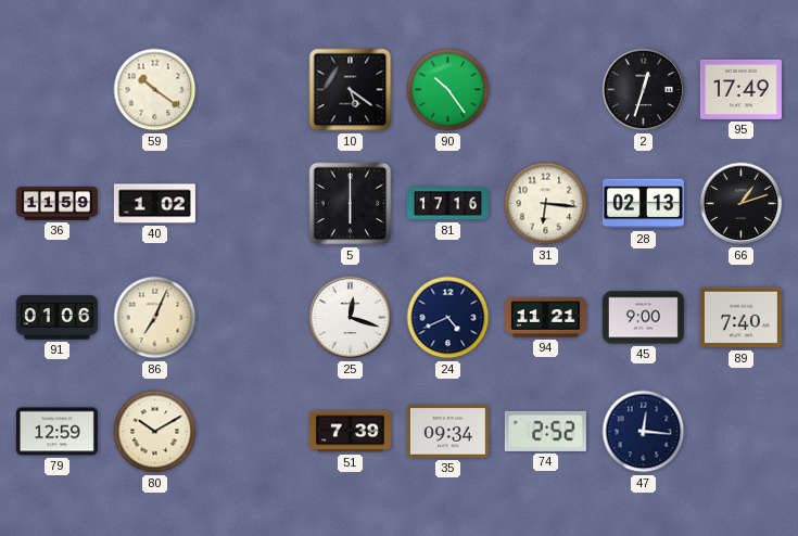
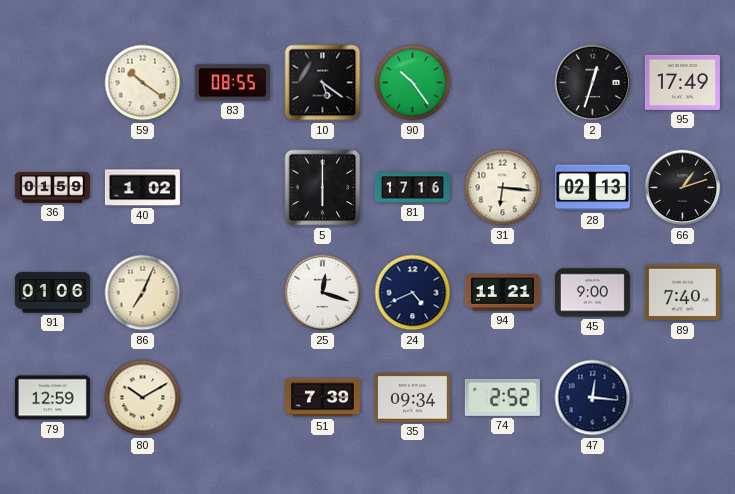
83: none -> 08:55
36: 11:59 -> 01:59
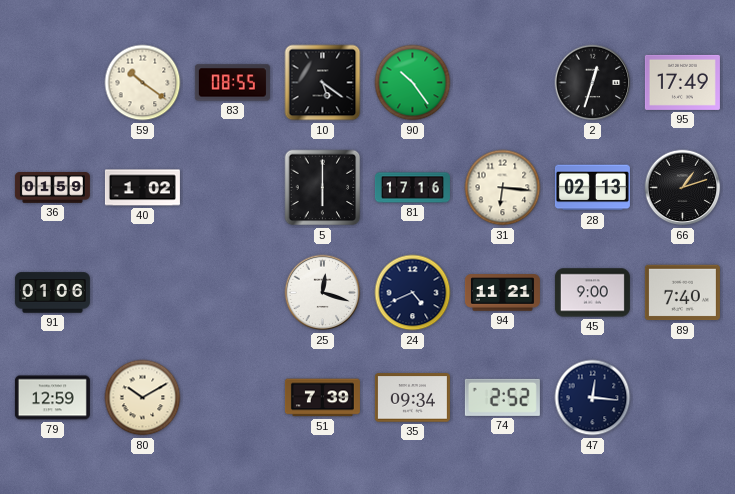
86: 7:04 -> none
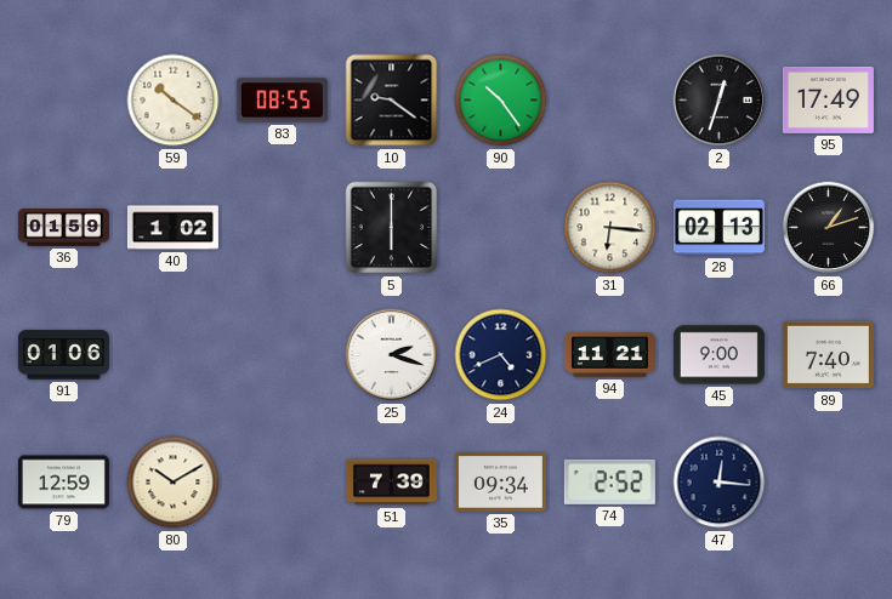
10: 5:21 -> 9:21
81: 17:16 -> none
25: 12:18 -> 2:18
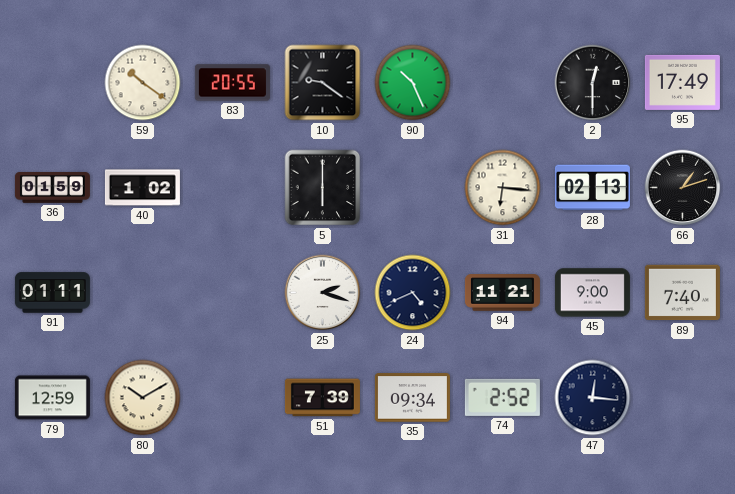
83: 08:55 -> 20:55
90: 10:24 -> 10:26
2: 12:33 -> 12:30
91: 01:06 -> 01:11
